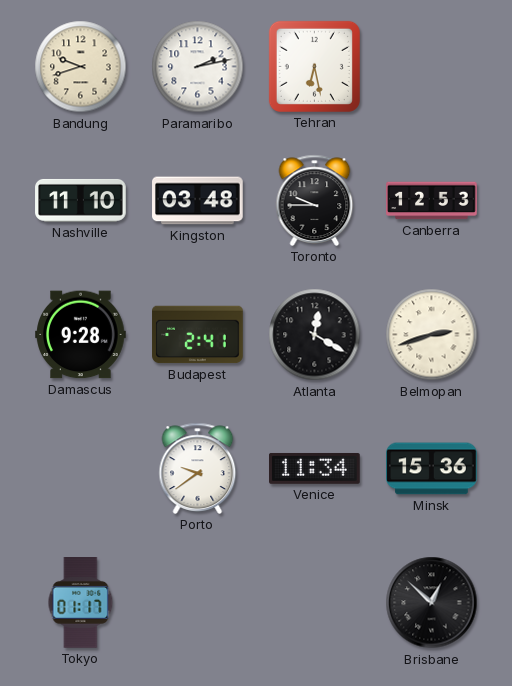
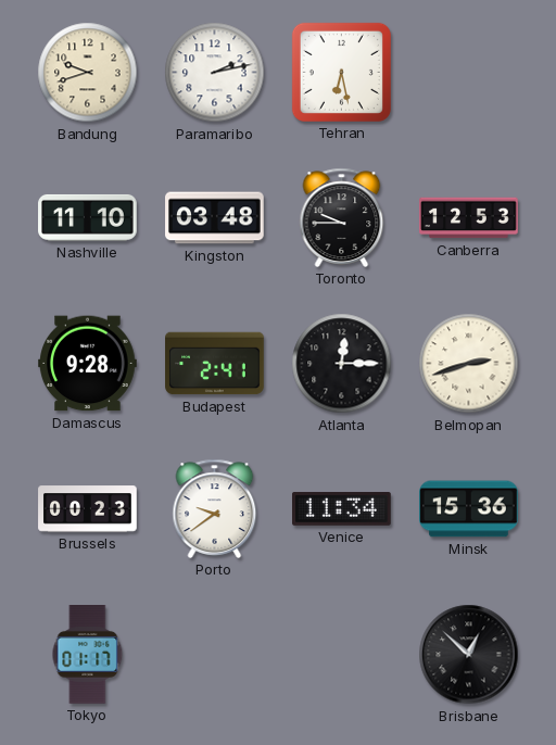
Atlanta: 12:20 -> 12:15
Brussels: none -> 00:23
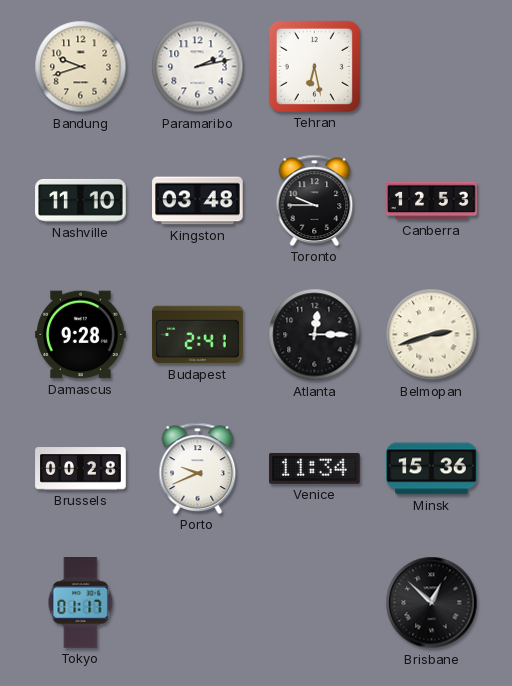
Brussels: 00:23 -> 00:28
Porto: 9:39 -> 9:41
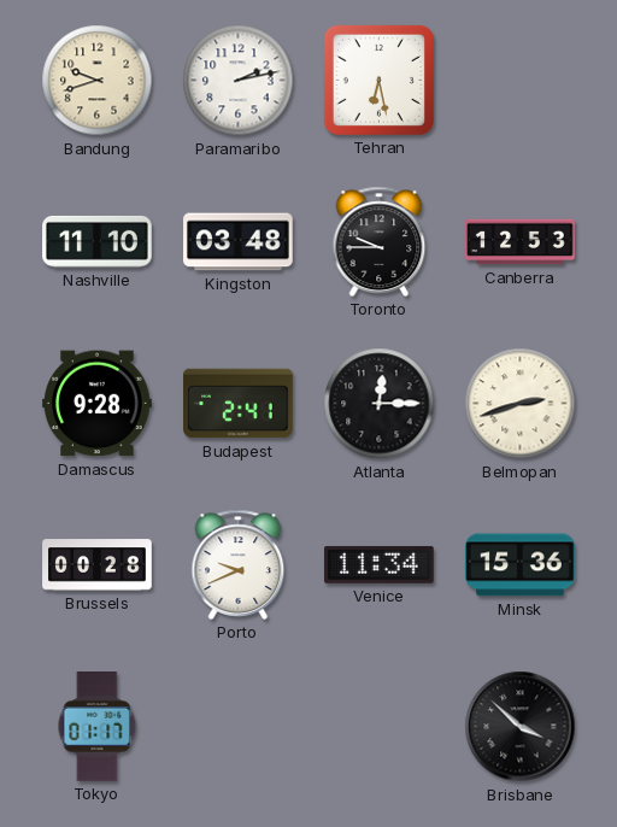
Brisbane: 12:52 -> 3:52
